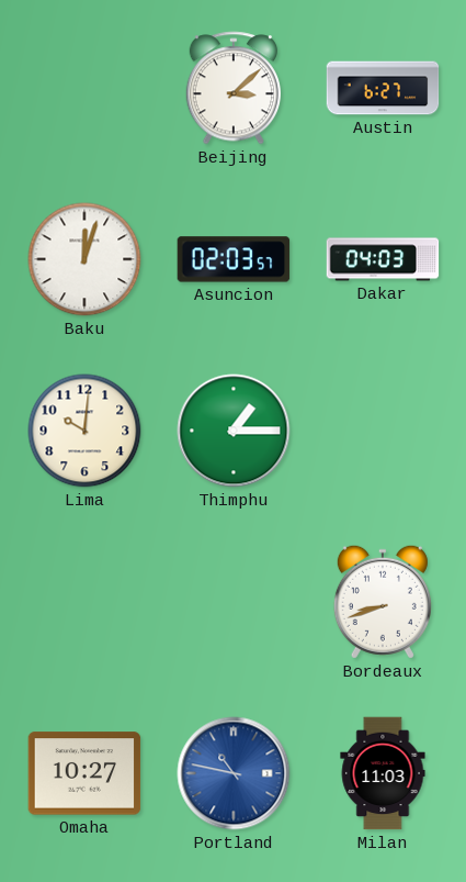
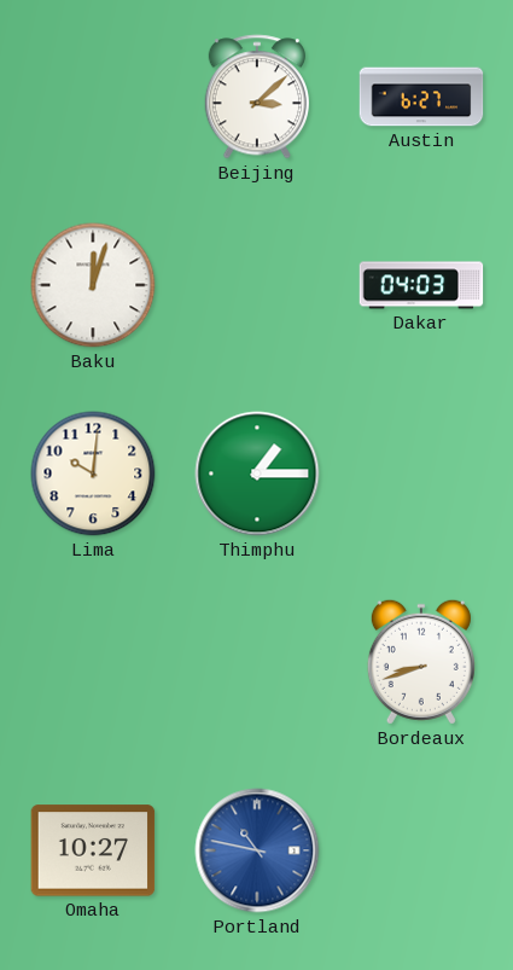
Asuncion: 02:03 -> none
Milan: 11:03 -> none
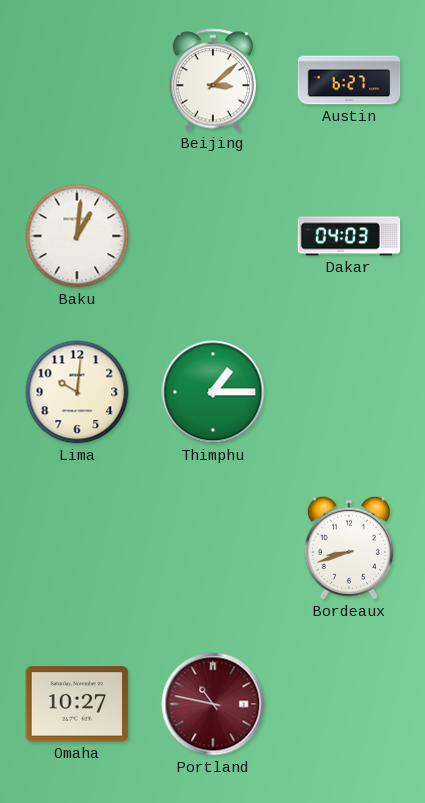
Baku: 12:03 -> 1:01
Portland dial: blue -> burgundy
